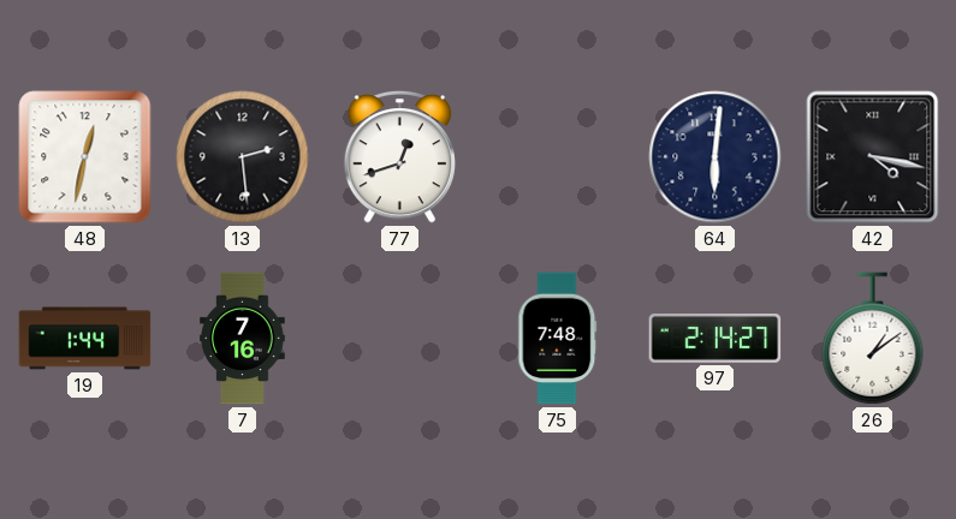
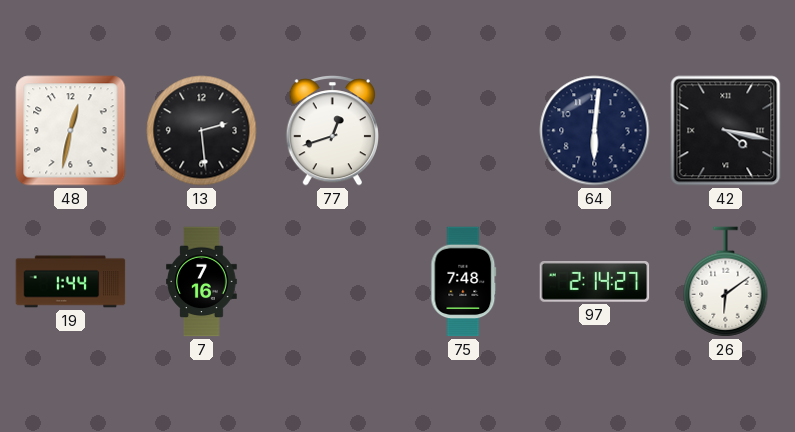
26: 1:09 -> 6:09
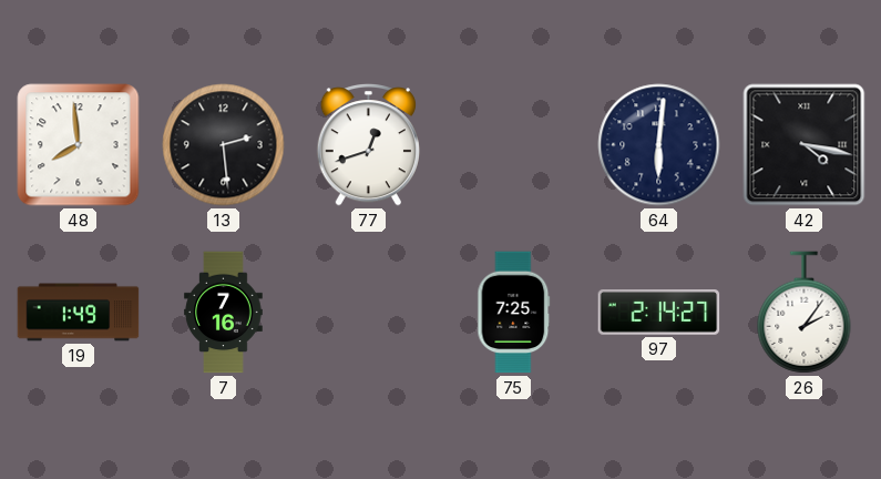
48: 12:32 -> 7:59
19: 1:44 -> 1:49
75: 7:48 -> 7:25
26: 6:09 -> 2:06
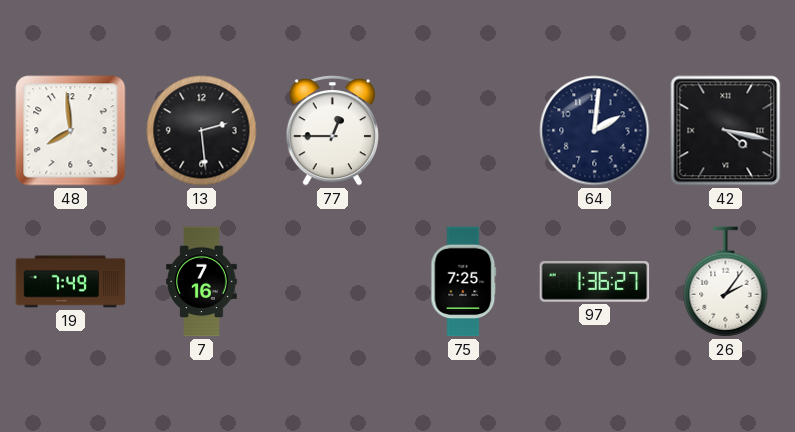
77: 12:42 -> 12:45
64: 6:01 -> 2:01
19: 1:49 -> 7:49
97: 2:14 -> 1:36
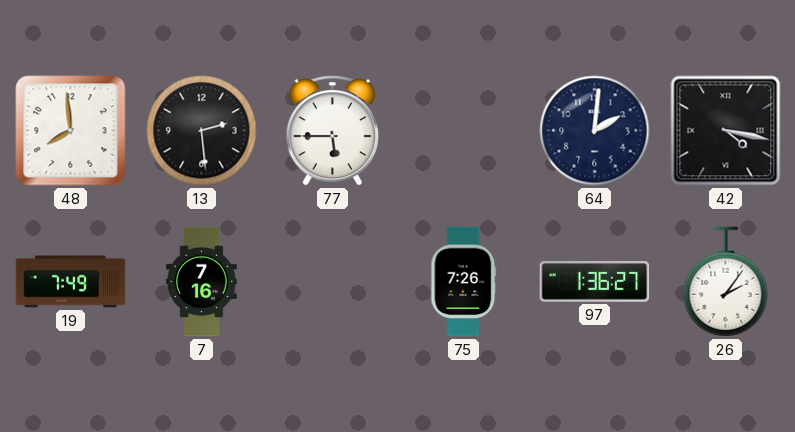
77: 12:45 -> 5:45
75: 7:25 -> 7:26
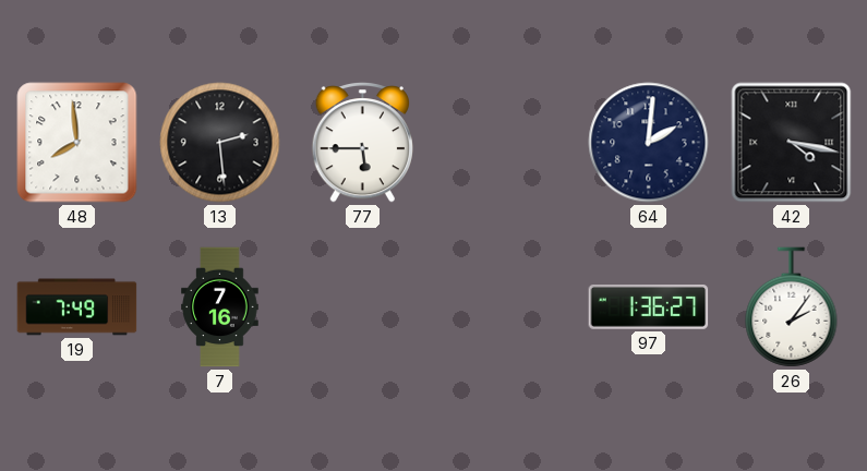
75: 7:26 -> none
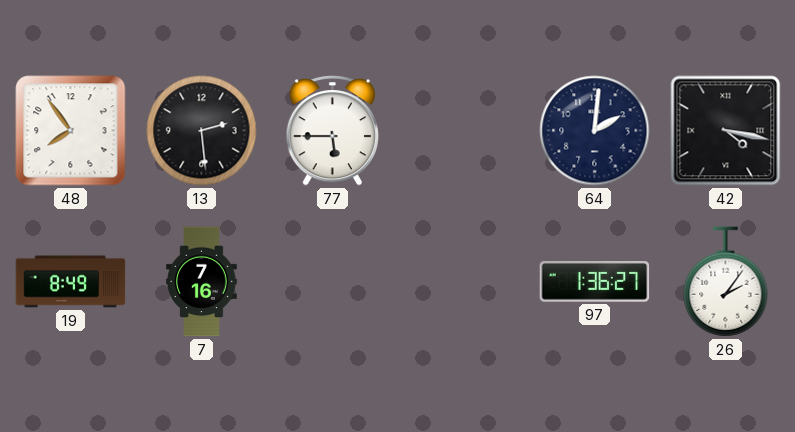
48: 7:59 -> 7:54
19: 7:49 -> 8:49
